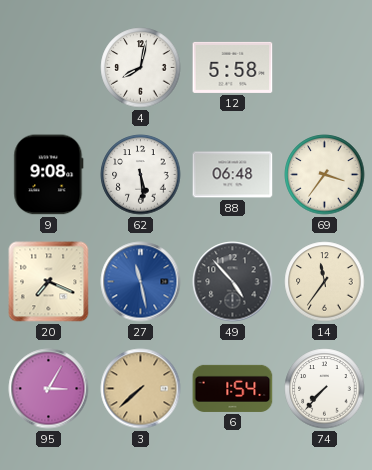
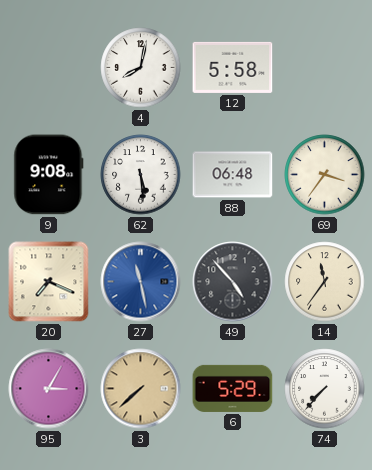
6: 1:54 -> 5:29
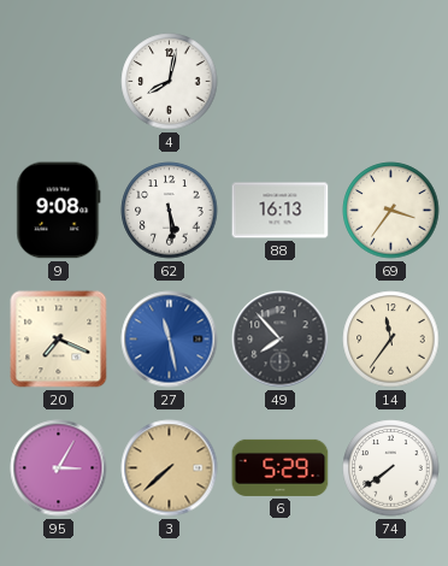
12: 5:58 -> none
88: 06:48 -> 16:13
49: 4:53 -> 7:53
74: 7:37 -> 7:39
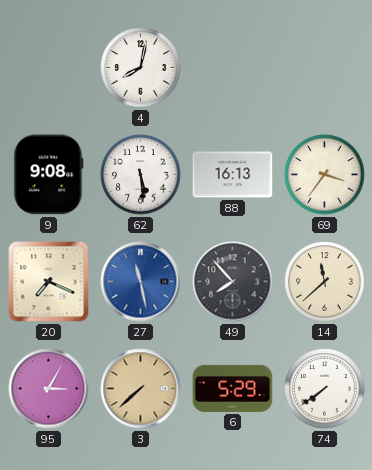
14: 11:36 -> 11:38
